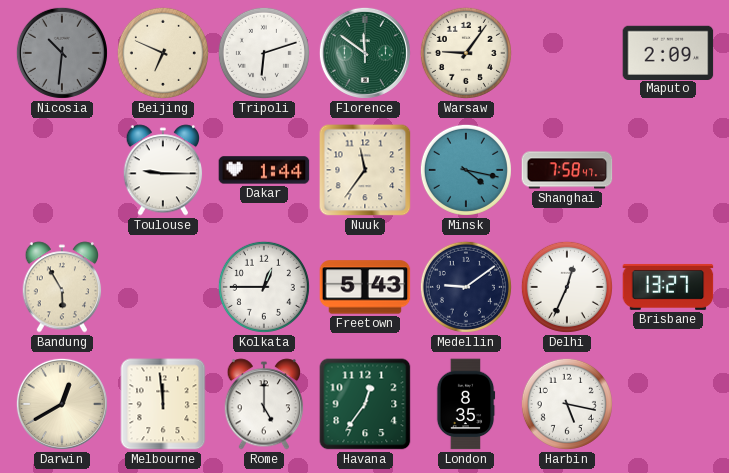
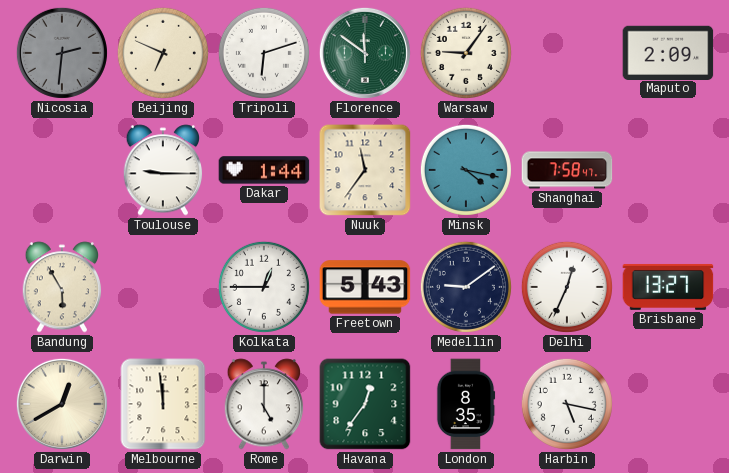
Nicosia: 10:31 -> 2:31
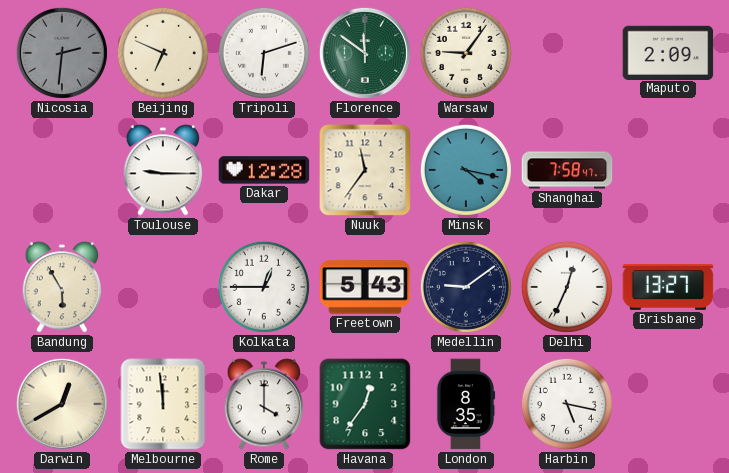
Dakar: 1:44 -> 12:28
Rome: 5:00 -> 4:00
